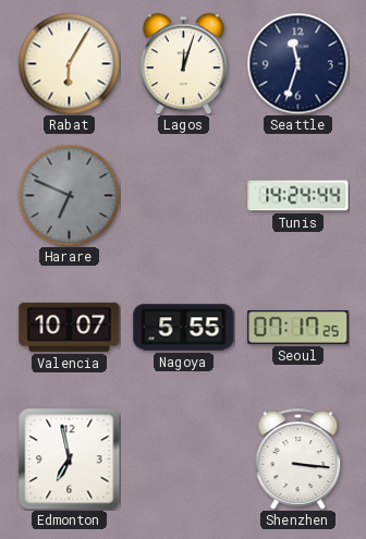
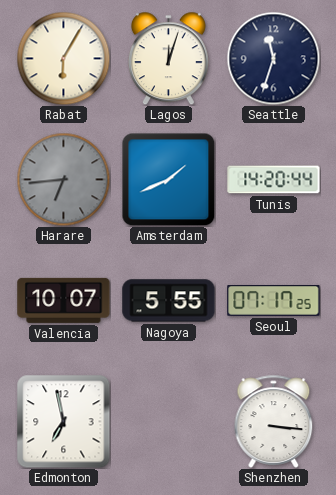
Harare: 6:49 -> 6:44
Amsterdam: none -> 1:41
Tunis: 14:24 -> 14:20
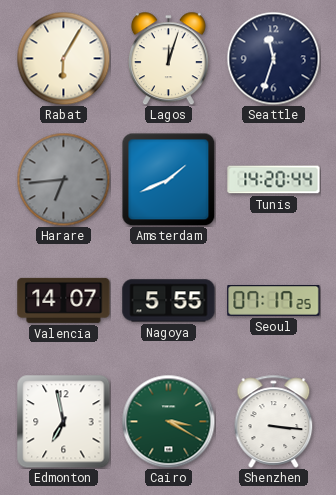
Valencia: 10:07 -> 14:07
Cairo: none -> 3:20
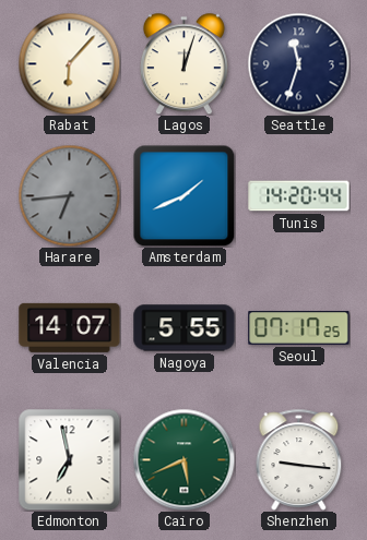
Rabat: 6:05 -> 6:07
Cairo: 3:20 -> 5:41
Shenzhen: 3:16 -> 9:16
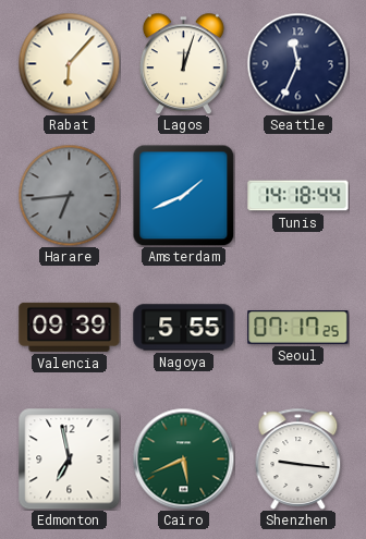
Seattle: 11:33 -> 11:34
Tunis: 14:20 -> 14:18
Valencia: 14:07 -> 09:39
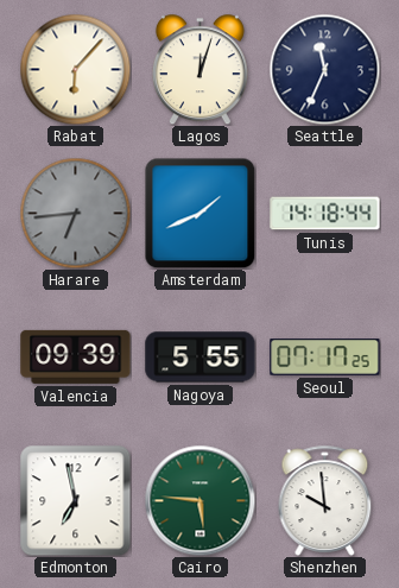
Cairo: 5:41 -> 5:46
Shenzhen: 9:16 -> 9:59
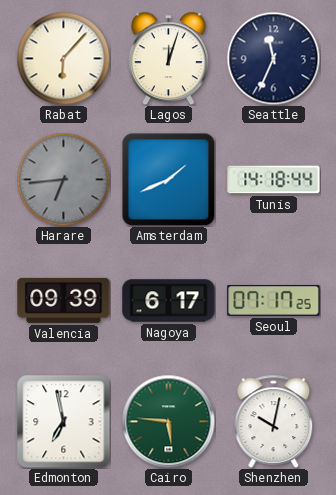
Nagoya: 5:55 -> 6:17
Shenzhen: 9:59 -> 10:02
